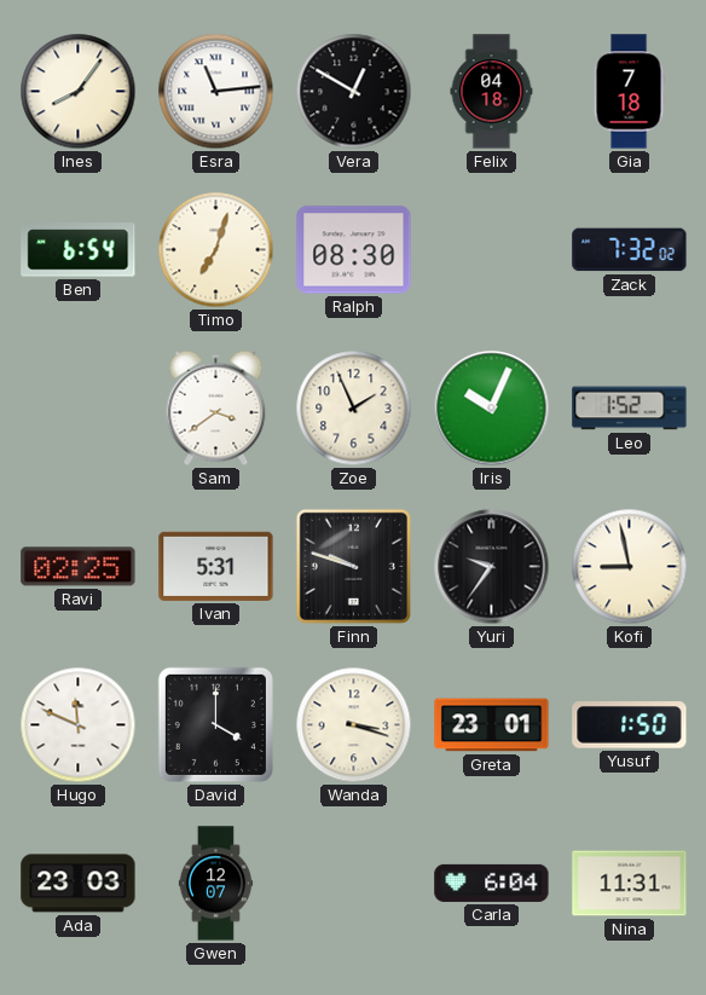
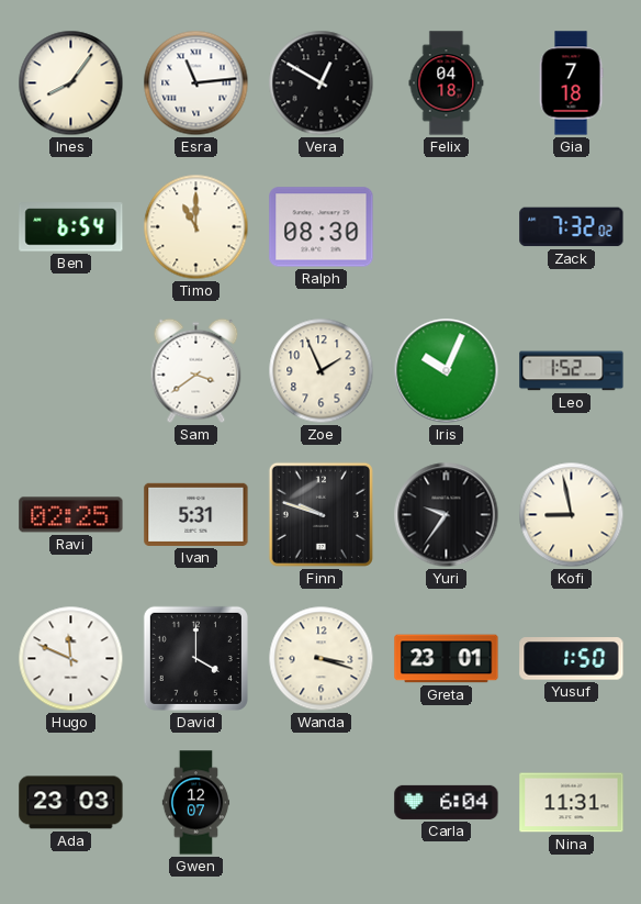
Timo: 7:03 -> 11:00
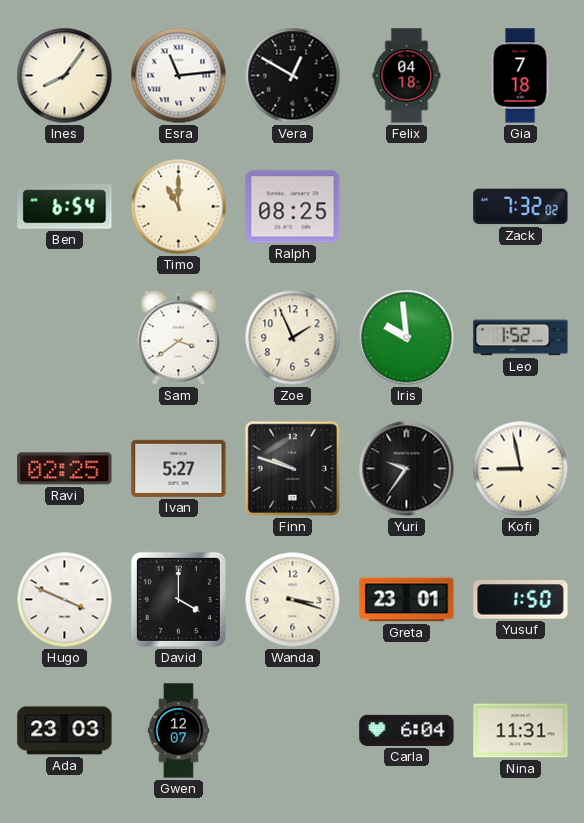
Ralph: 08:30 -> 08:25
Iris: 10:04 -> 9:59
Ivan: 5:31 -> 5:27
Hugo: 11:49 -> 3:49
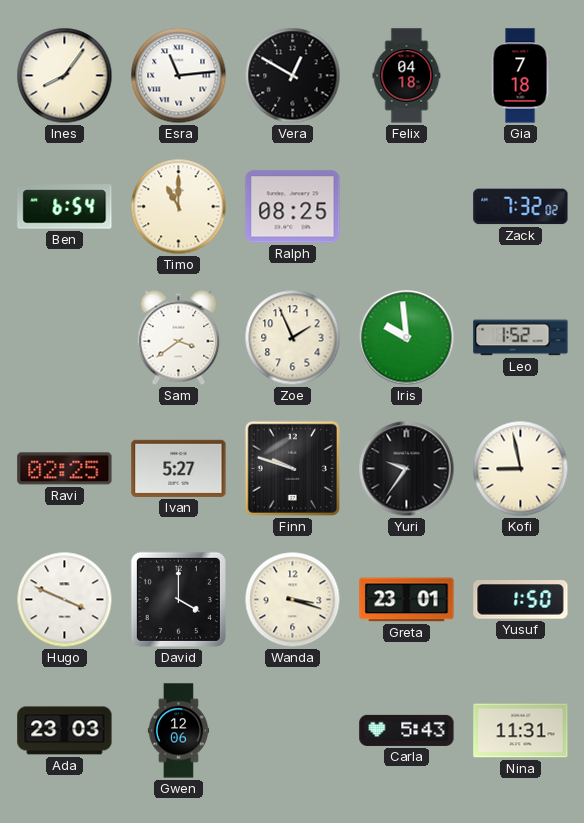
Gwen: 12:07 -> 12:06
Carla: 6:04 -> 5:43
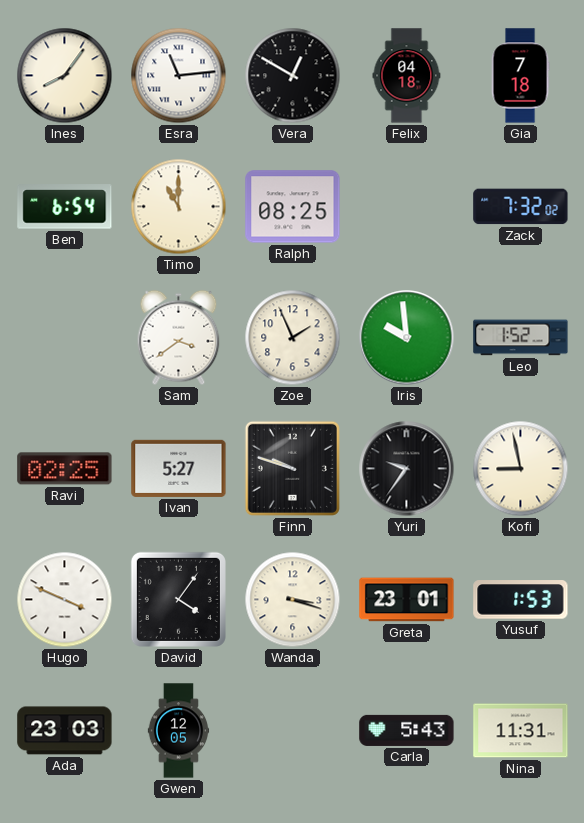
David: 4:00 -> 4:06
Yusuf: 1:50 -> 1:53
Gwen: 12:06 -> 12:05
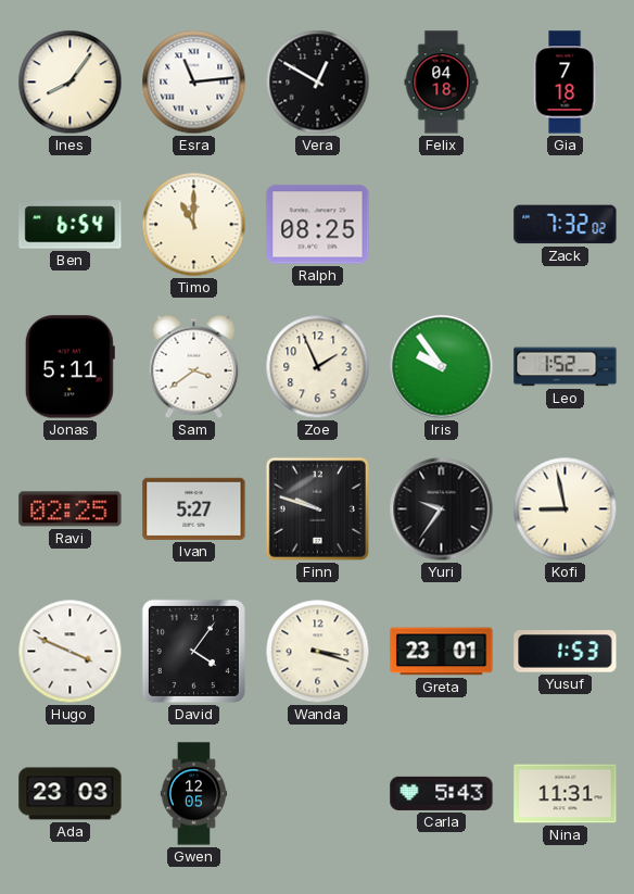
Jonas: none -> 5:11
Iris: 9:59 -> 9:54
